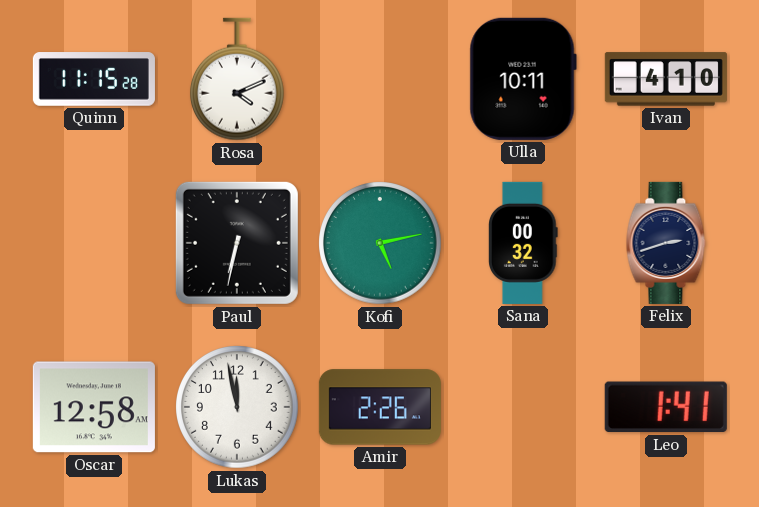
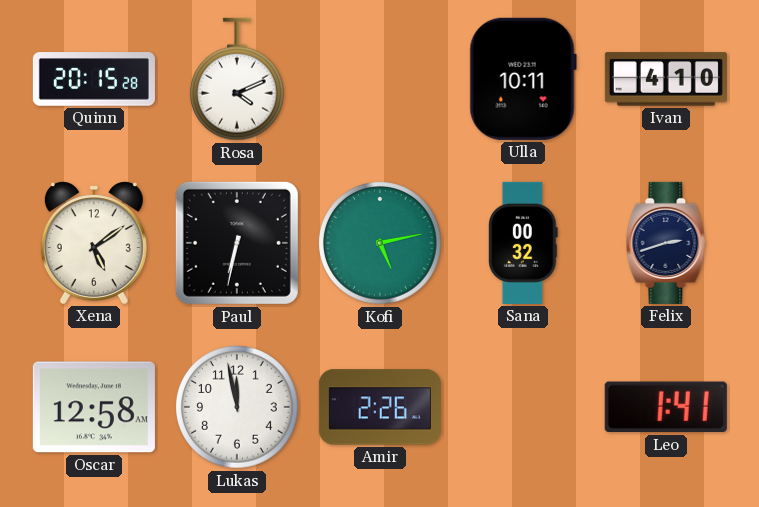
Quinn: 11:15 -> 20:15
Xena: none -> 5:09
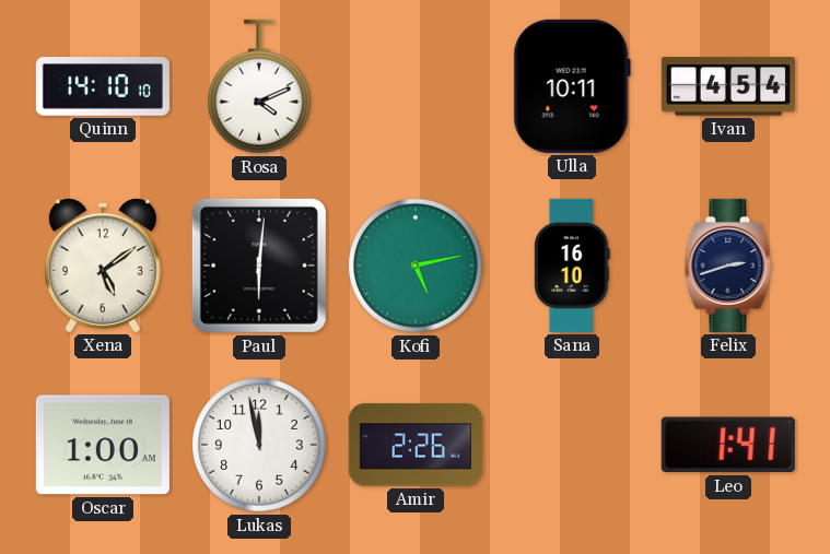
Quinn: 20:15 -> 14:10
Ivan: 4:10 -> 4:54
Paul: 6:32 -> 6:01
Sana: 00:32 -> 16:10
Oscar: 12:58 -> 1:00
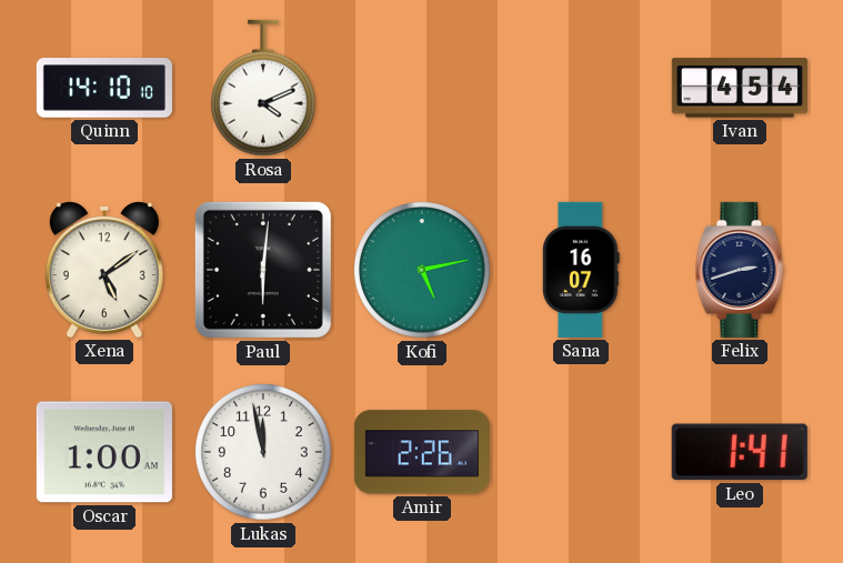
Ulla: 10:11 -> none
Sana: 16:10 -> 16:07
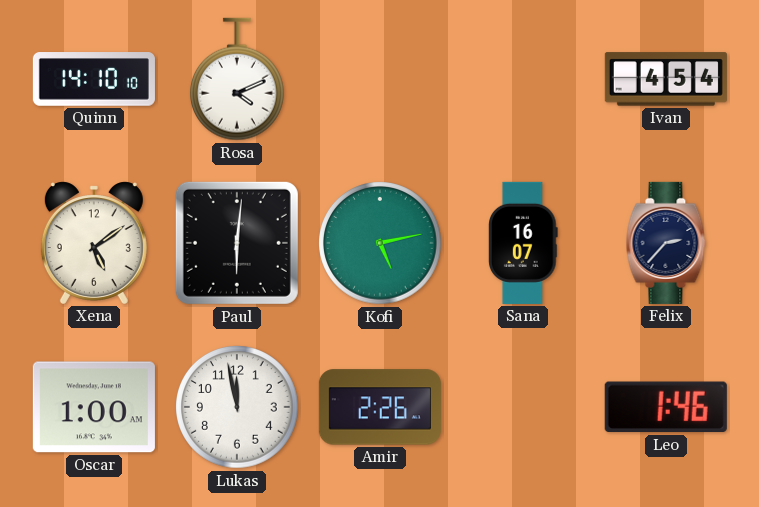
Felix: 2:42 -> 2:37
Leo: 1:41 -> 1:46
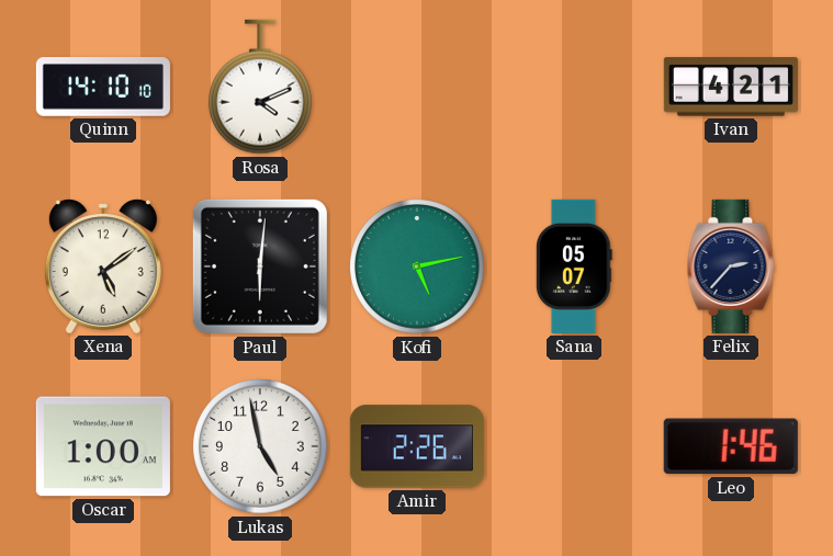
Ivan: 4:54 -> 4:21
Sana: 16:07 -> 05:07
Lukas: 11:58 -> 4:58
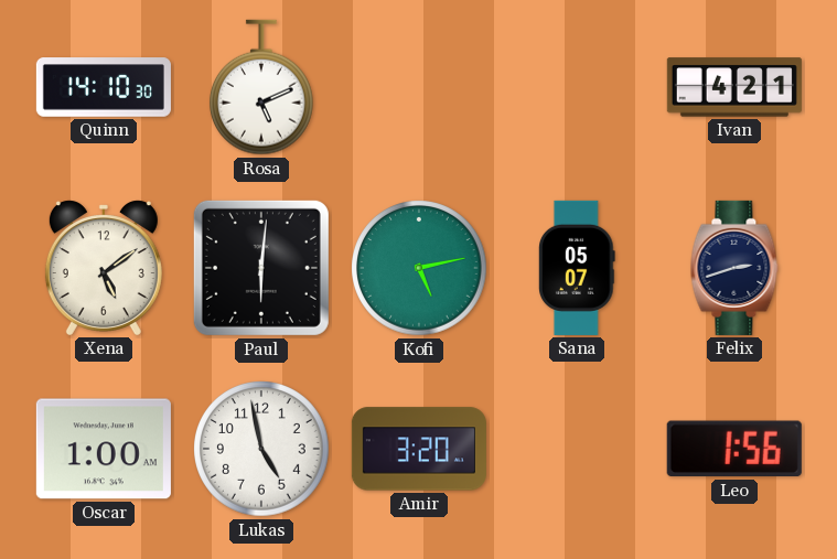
Quinn: 14:10:10 -> 14:10:30
Rosa: 4:11 -> 5:11
Felix: 2:37 -> 2:42
Amir: 2:26 -> 3:20
Leo: 1:46 -> 1:56
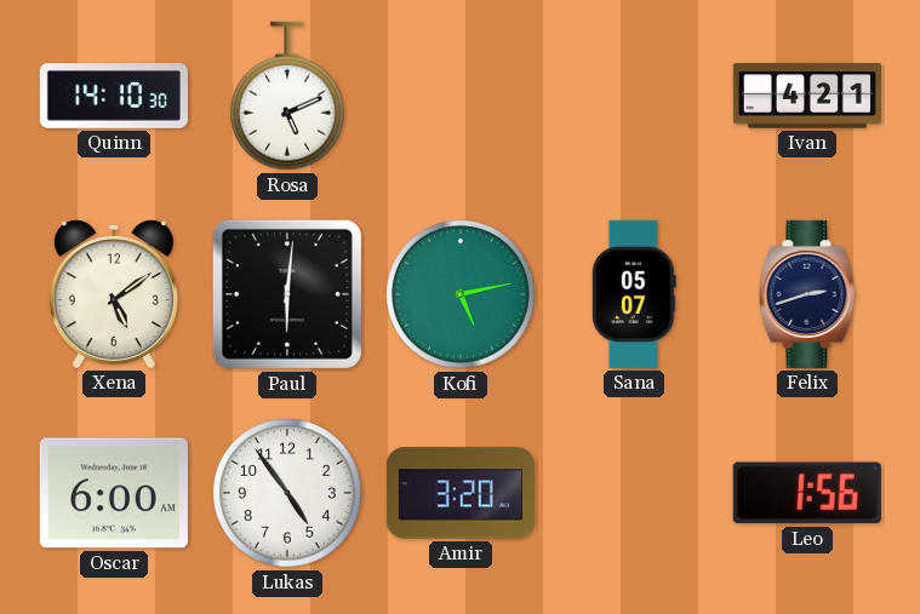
Oscar: 1:00 -> 6:00
Lukas: 4:58 -> 4:54
